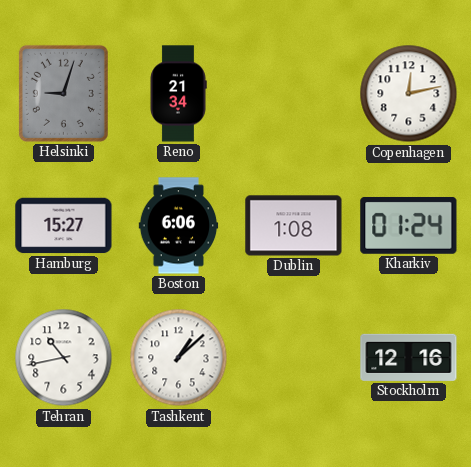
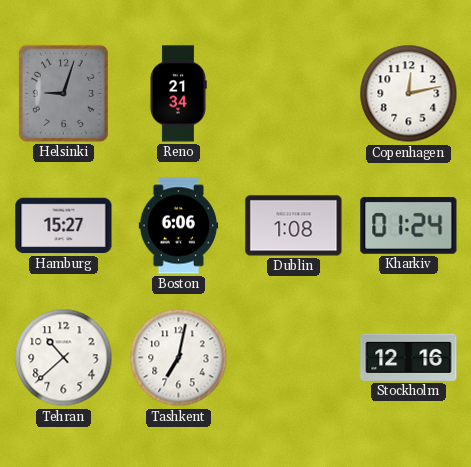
Tehran: 10:43 -> 10:38
Tashkent: 1:08 -> 7:02
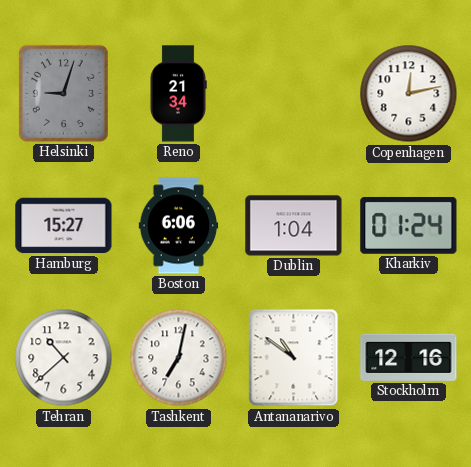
Dublin: 1:08 -> 1:04
Antananarivo: none -> 10:51
